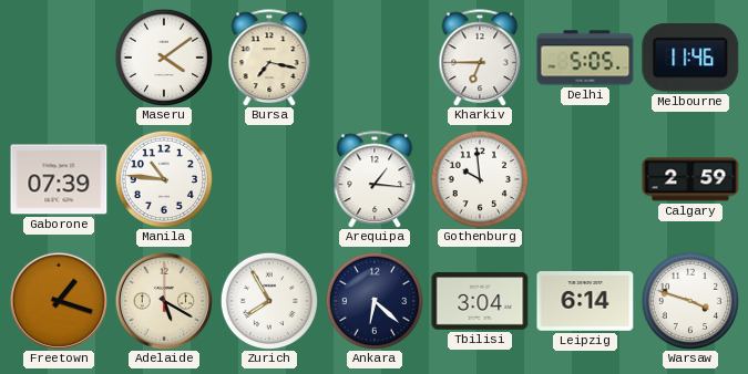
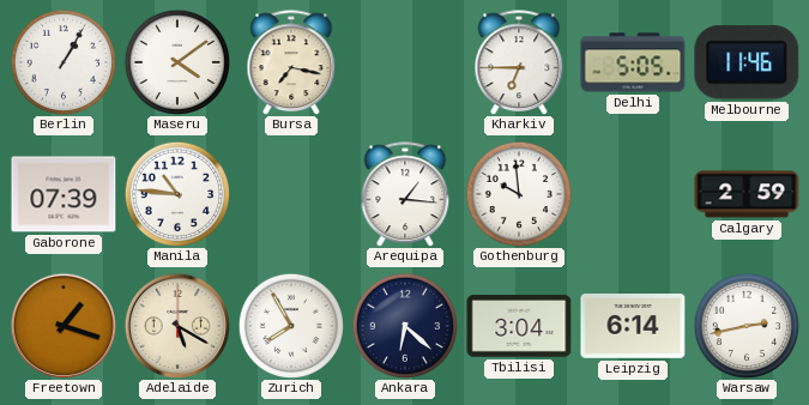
Berlin: none -> 1:05
Warsaw: 3:48 -> 2:43
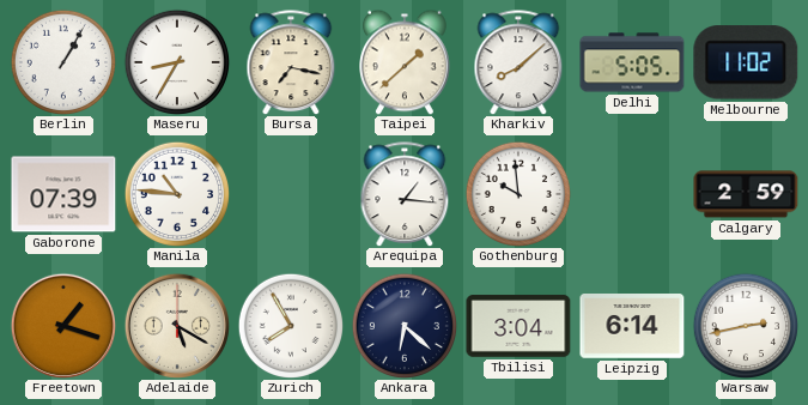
Maseru: 4:09 -> 8:35
Taipei: none -> 1:38
Kharkiv: 6:45 -> 8:08
Melbourne: 11:46 -> 11:02
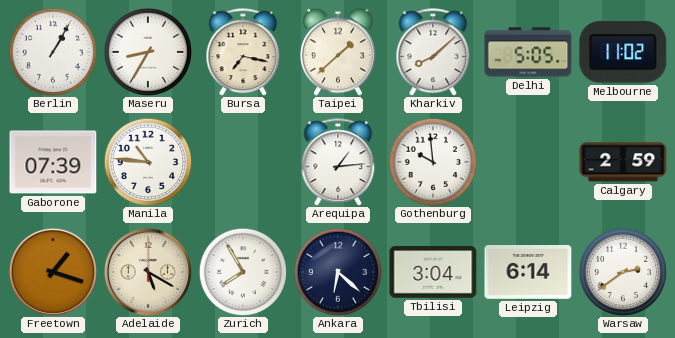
Arequipa: 1:16 -> 1:14
Warsaw: 2:43 -> 2:39
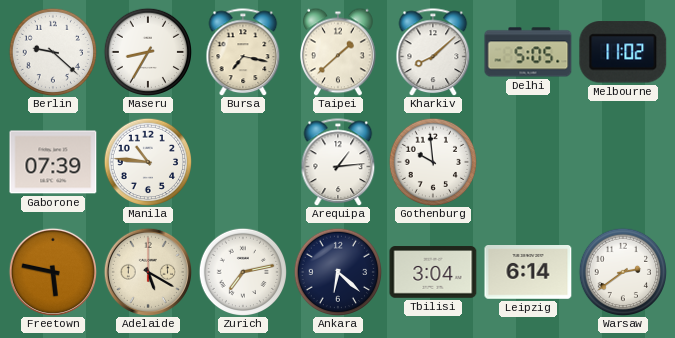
Berlin: 1:05 -> 9:22
Calgary: 2:59 -> none
Freetown: 1:18 -> 5:47
Zurich: 7:55 -> 7:13
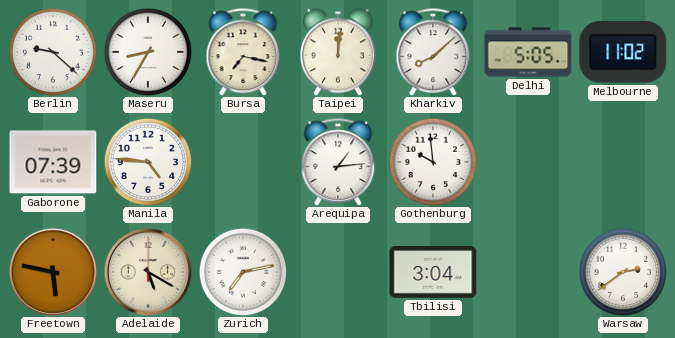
Taipei: 1:38 -> 12:01
Manila: 10:46 -> 4:46
Ankara: 6:22 -> none
Leipzig: 6:14 -> none
